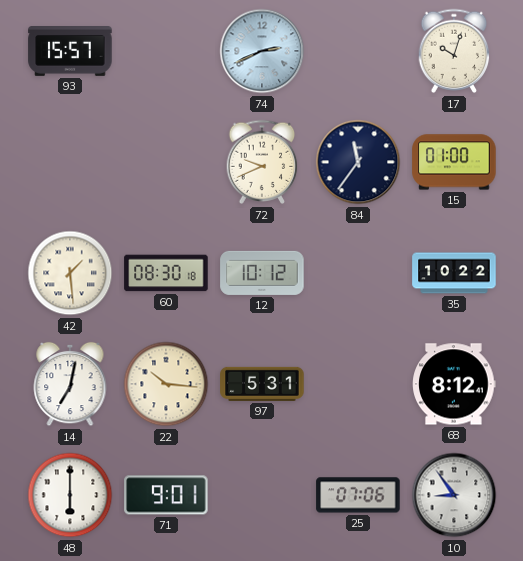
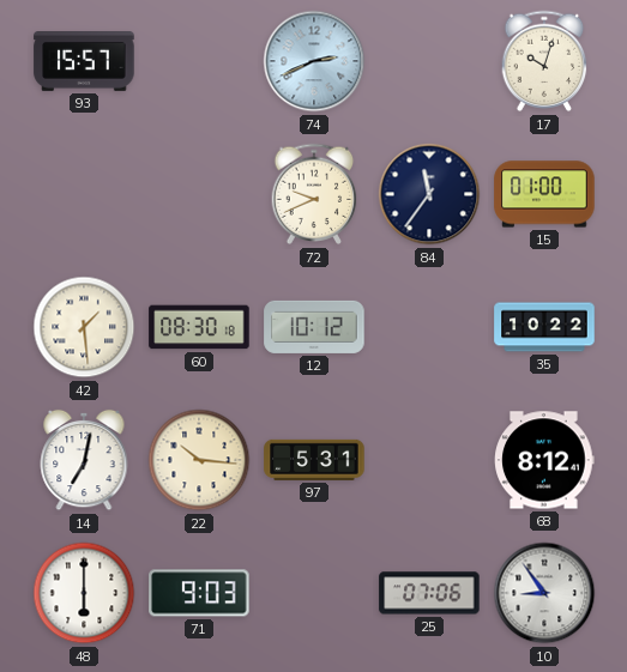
71: 9:01 -> 9:03
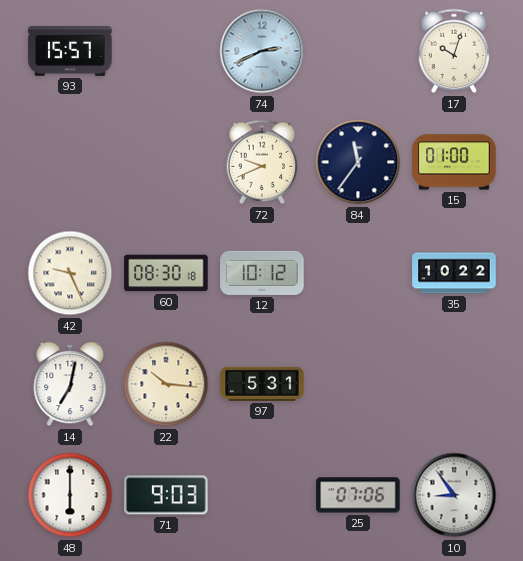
42: 1:29 -> 9:26
68: 8:12 -> none
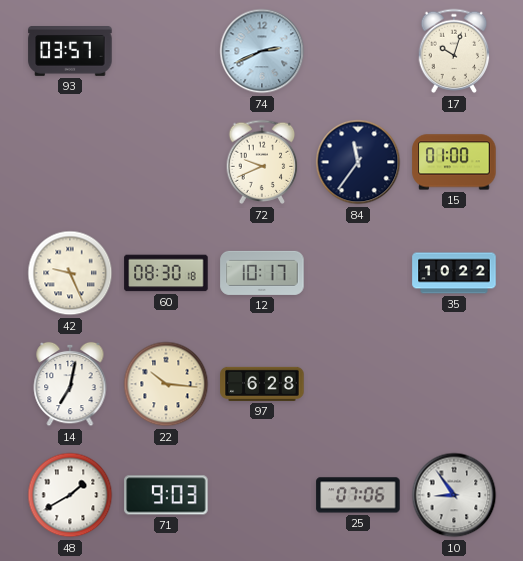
93: 15:57 -> 03:57
12: 10:12 -> 10:17
97: 5:31 -> 6:28
48: 6:00 -> 1:40
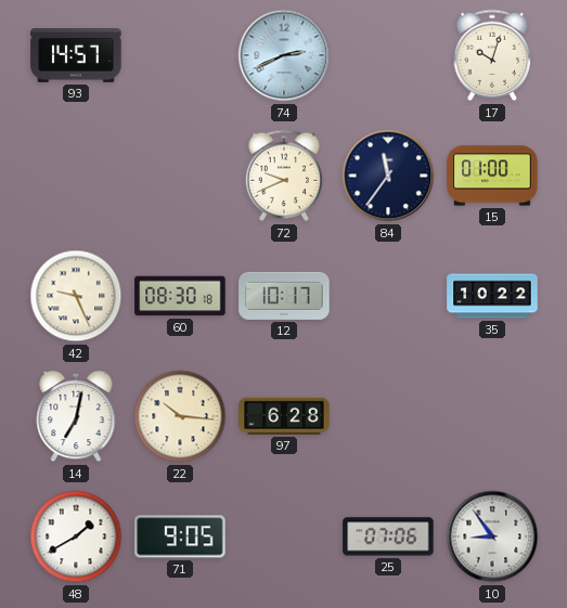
93: 03:57 -> 14:57
71: 9:03 -> 9:05
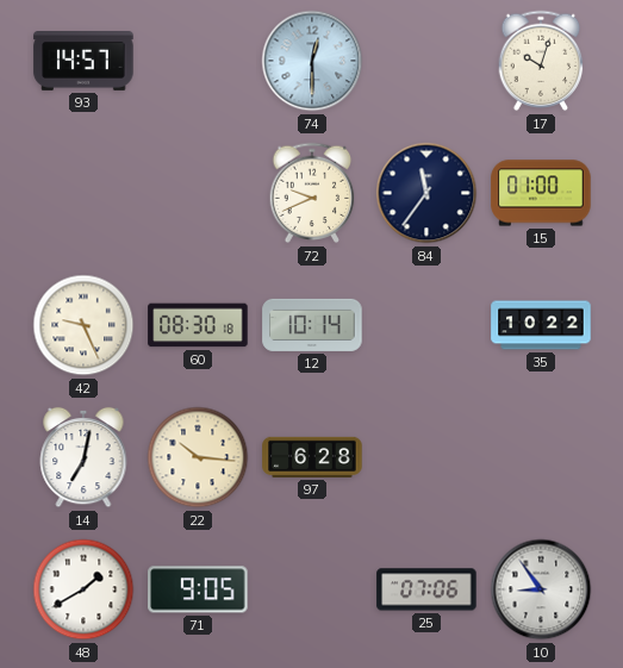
74: 2:41 -> 12:30
12: 10:17 -> 10:14
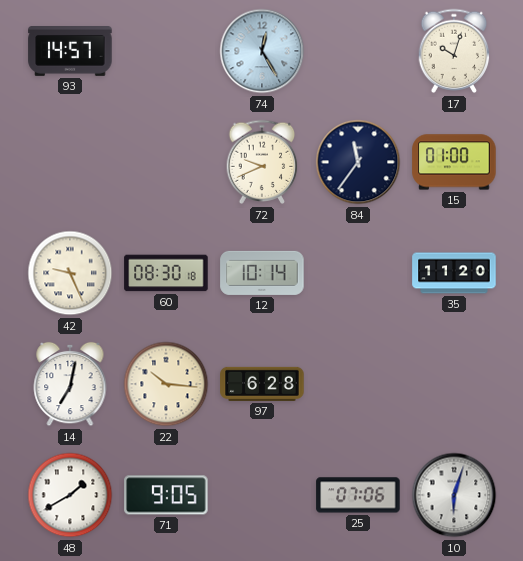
74: 12:30 -> 12:25
35: 10:22 -> 11:20
10: 8:54 -> 6:03
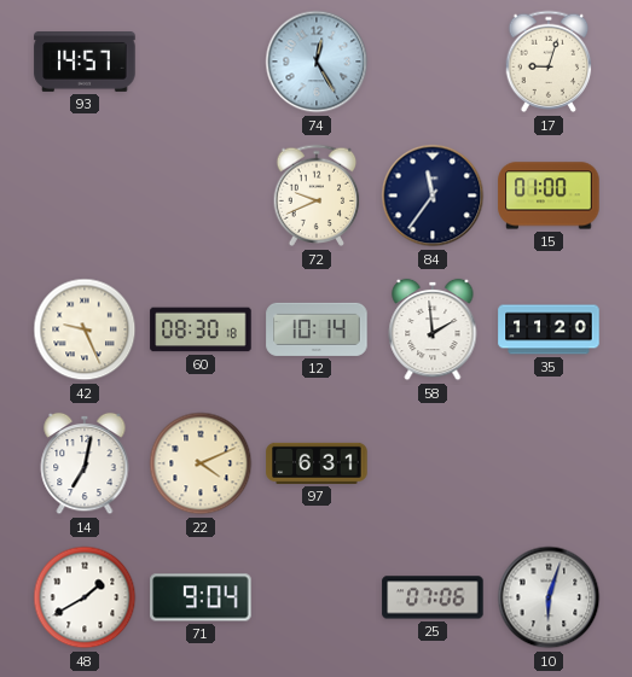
17: 10:03 -> 9:03
58: none -> 1:59
22: 10:16 -> 4:11
97: 6:28 -> 6:31
71: 9:05 -> 9:04
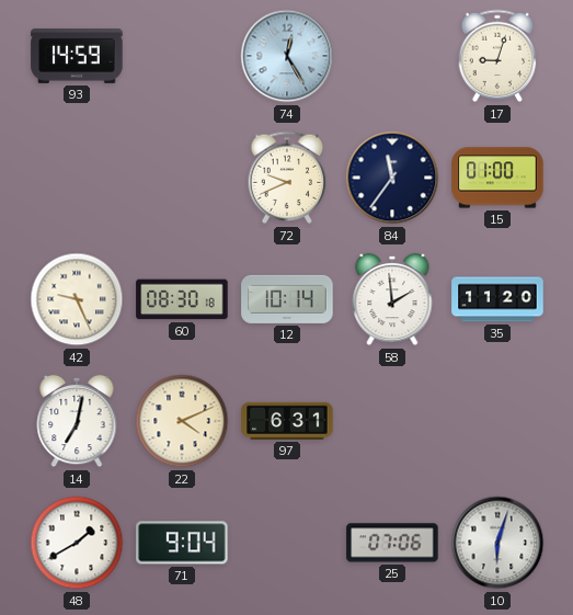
93: 14:57 -> 14:59
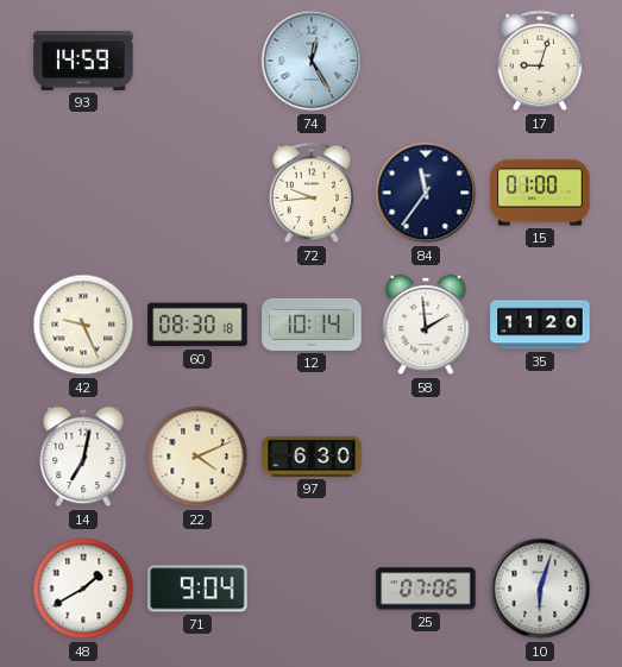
72: 9:41 -> 9:44
97: 6:31 -> 6:30
